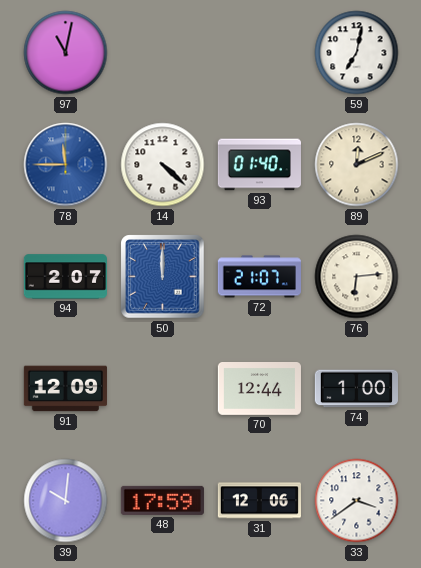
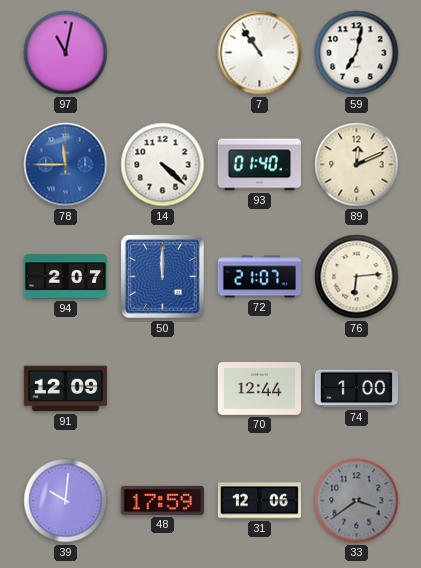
7: none -> 10:54
33 dial: white -> grey
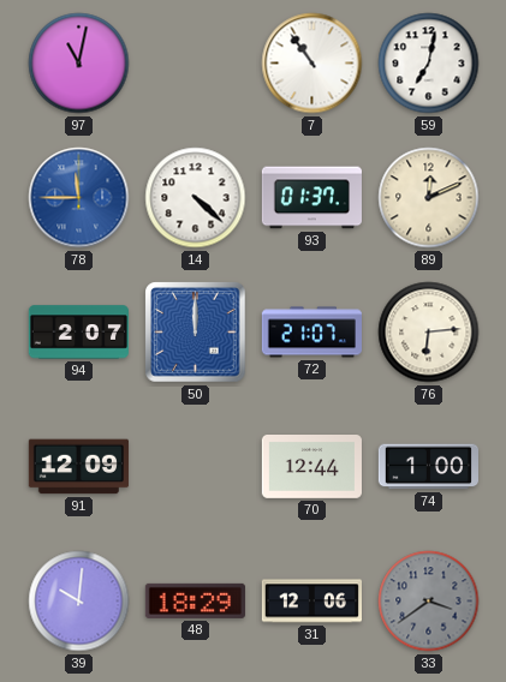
93: 01:40 -> 01:37
48: 17:59 -> 18:29
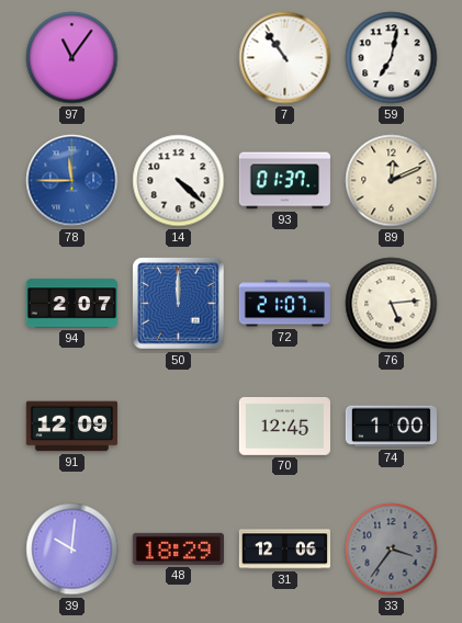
97: 11:02 -> 11:06
76: 6:14 -> 5:14
70: 12:44 -> 12:45
33: 3:39 -> 3:36
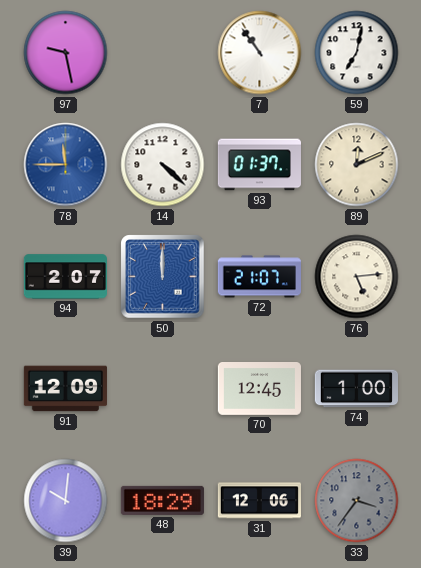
97: 11:06 -> 9:28
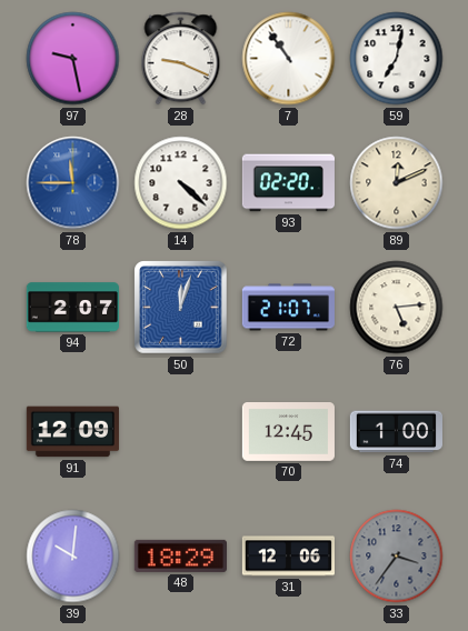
28: none -> 9:19
93: 01:37 -> 02:20
50: 12:00 -> 12:03
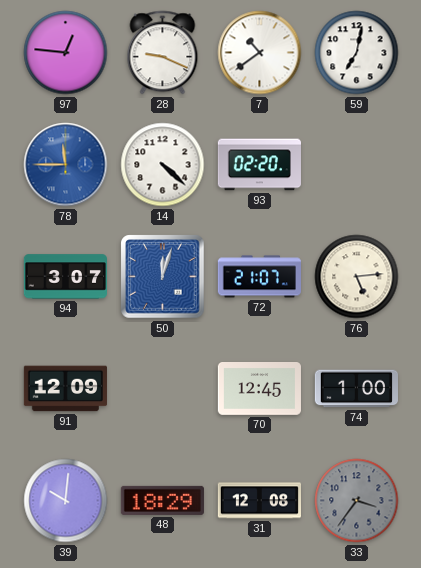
97: 9:28 -> 12:46
7: 10:54 -> 10:39
89: 12:11 -> none
94: 2:07 -> 3:07
31: 12:06 -> 12:08
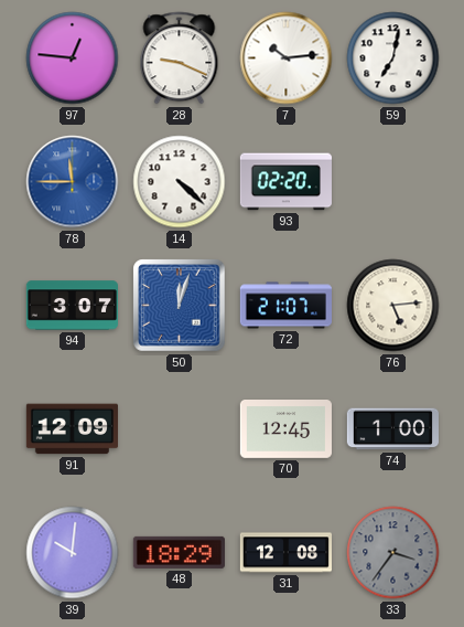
7: 10:39 -> 10:14
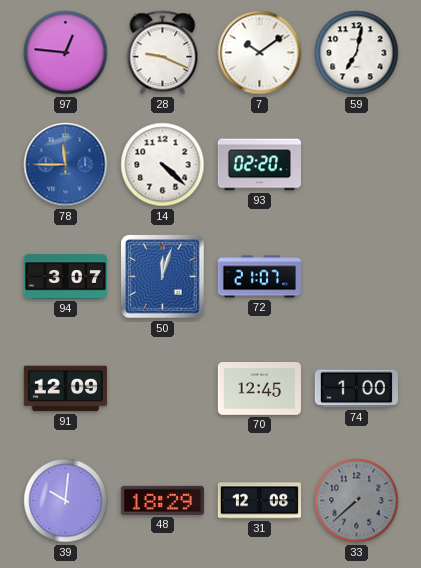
7: 10:14 -> 10:09
76: 5:14 -> none
33: 3:36 -> 7:38
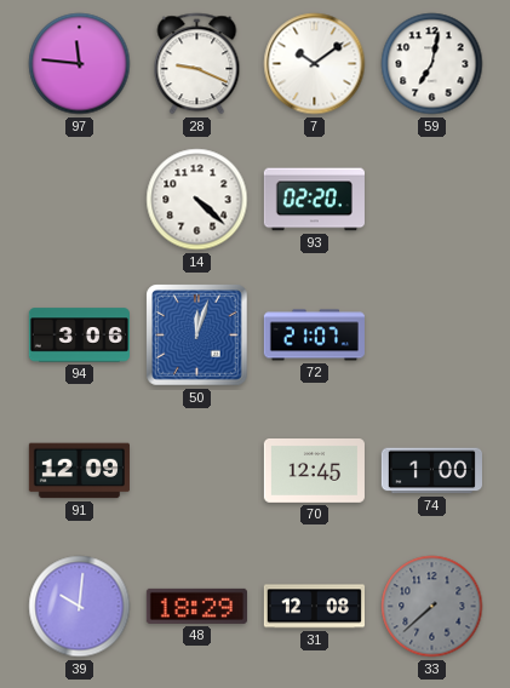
97: 12:46 -> 11:46
78: 11:45 -> none
94: 3:07 -> 3:06
